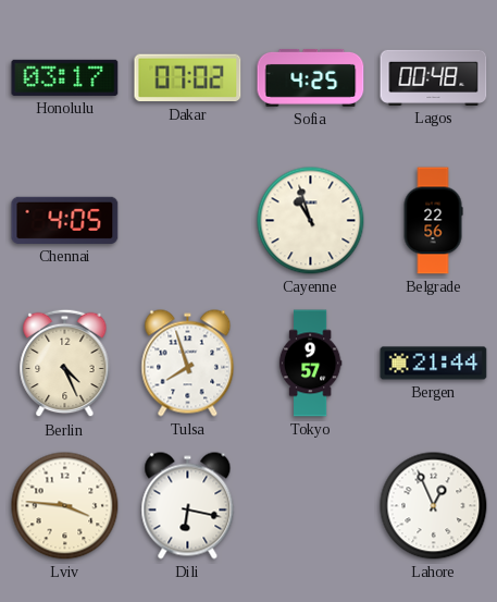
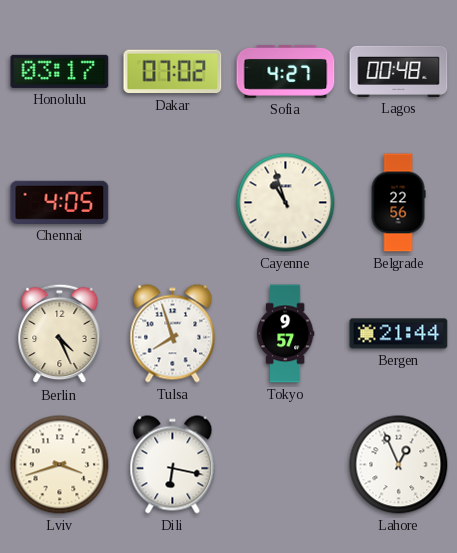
Sofia: 4:25 -> 4:27
Lviv: 3:46 -> 3:42
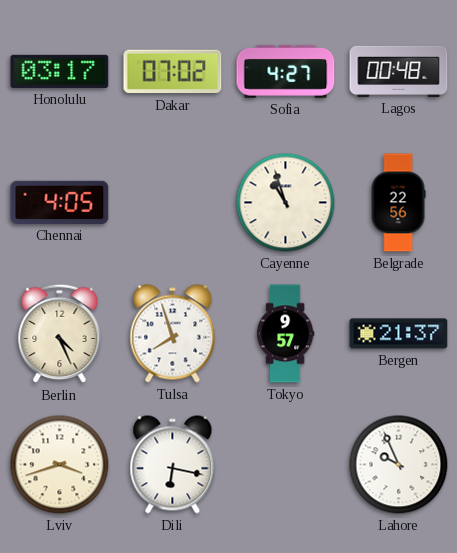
Bergen: 21:44 -> 21:37
Lahore: 12:56 -> 9:56
